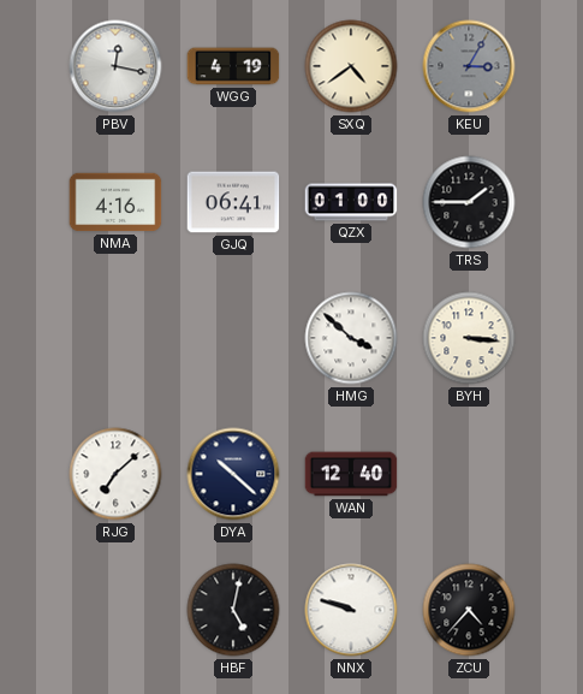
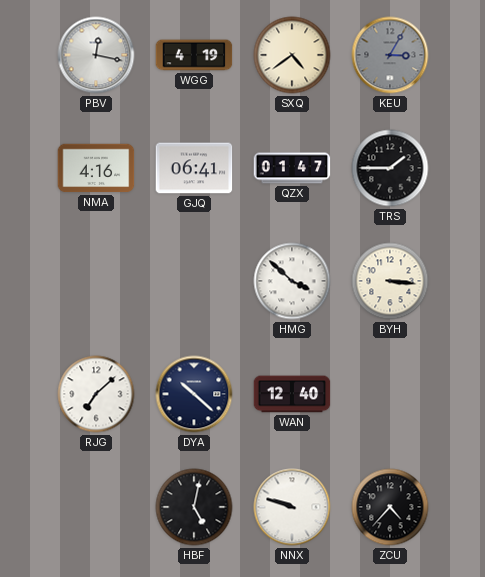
QZX: 01:00 -> 01:47
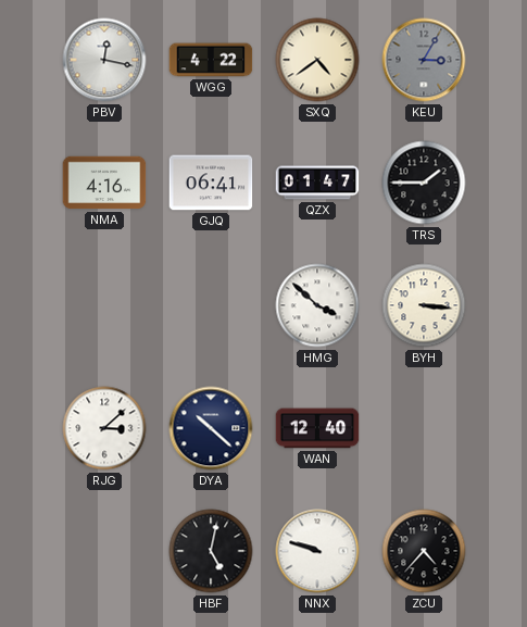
WGG: 4:19 -> 4:22
RJG: 7:08 -> 3:08
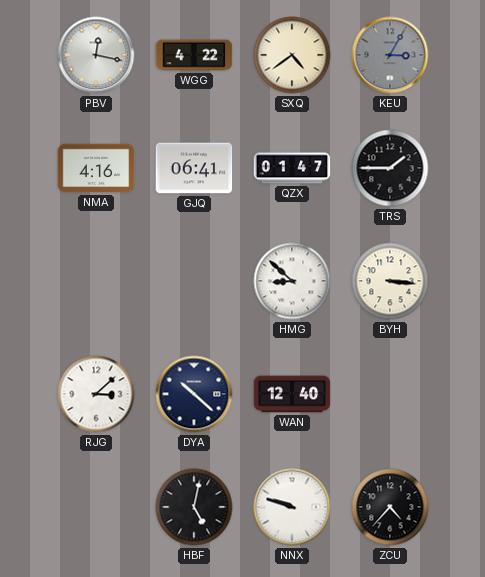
HMG: 3:52 -> 8:52
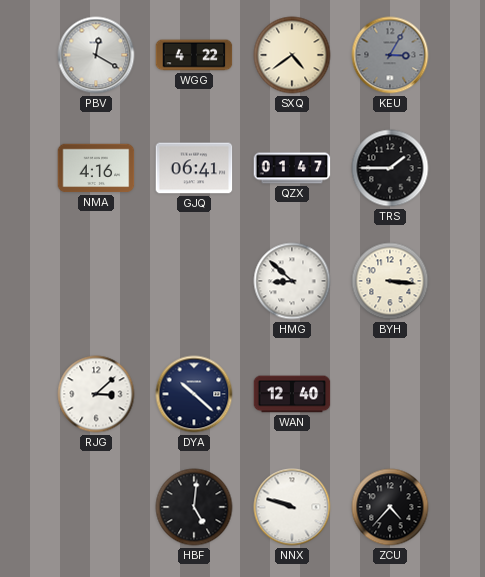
PBV: 12:17 -> 12:20
HBF: 5:02 -> 5:01
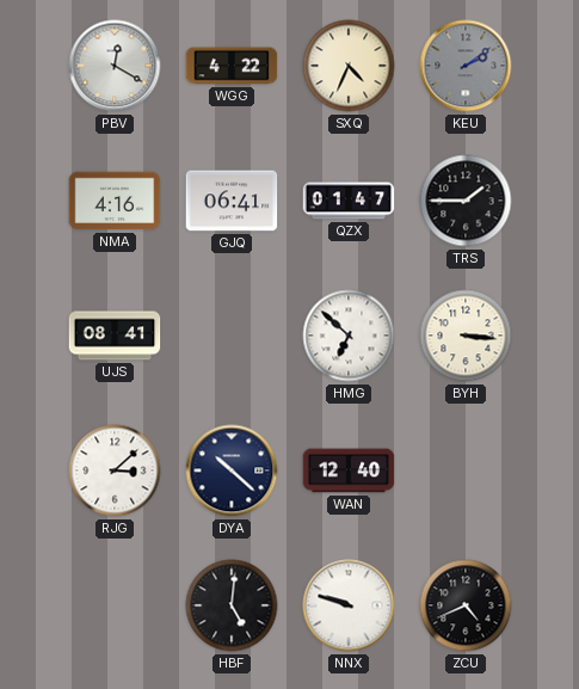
SXQ: 4:39 -> 4:34
KEU: 3:05 -> 2:09
UJS: none -> 08:41
HMG: 8:52 -> 6:52
ZCU: 4:37 -> 4:41
